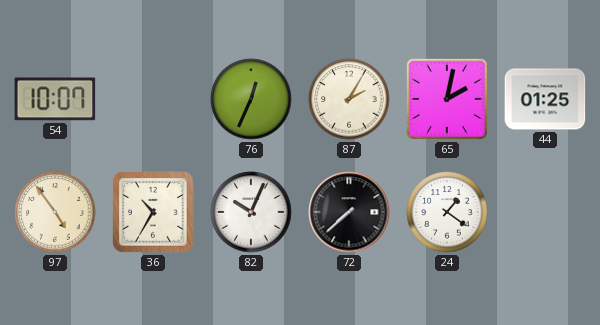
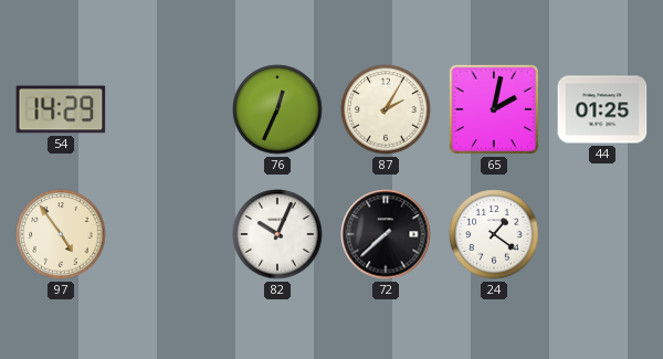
54: 10:07 -> 14:29
36: 10:35 -> none
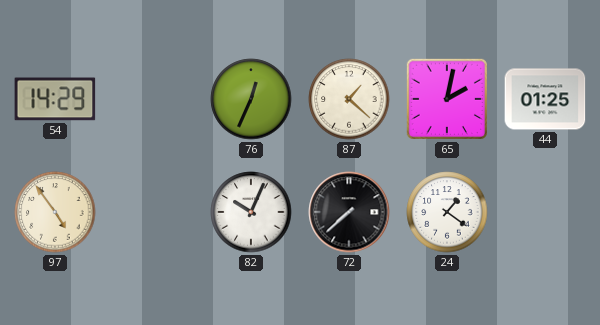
87: 2:05 -> 1:22
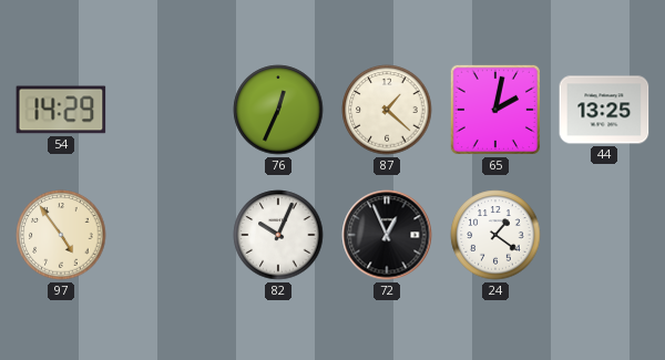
44: 01:25 -> 13:25
72: 7:38 -> 12:56
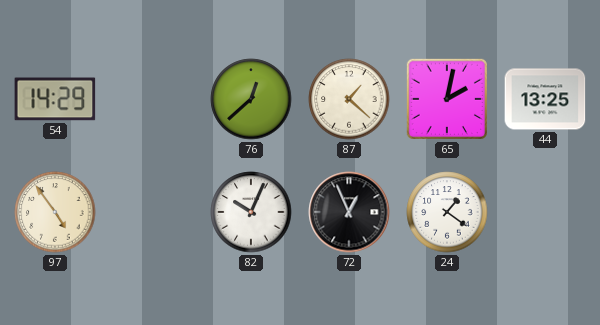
76: 12:34 -> 12:38
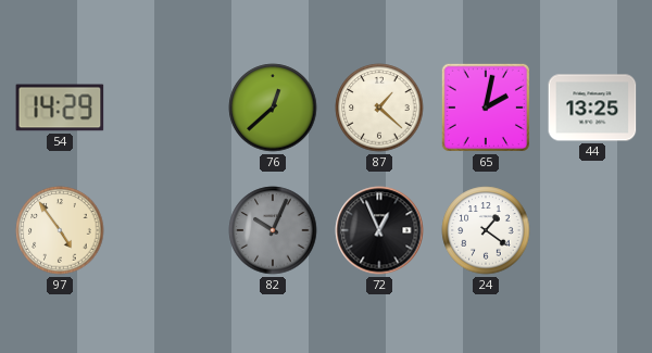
82 dial: white -> grey
